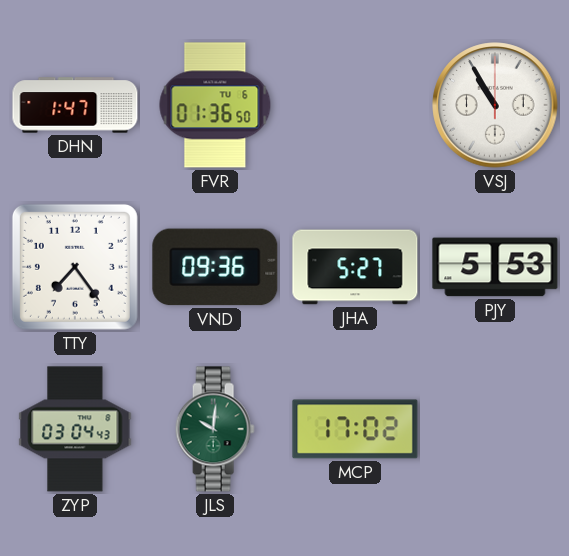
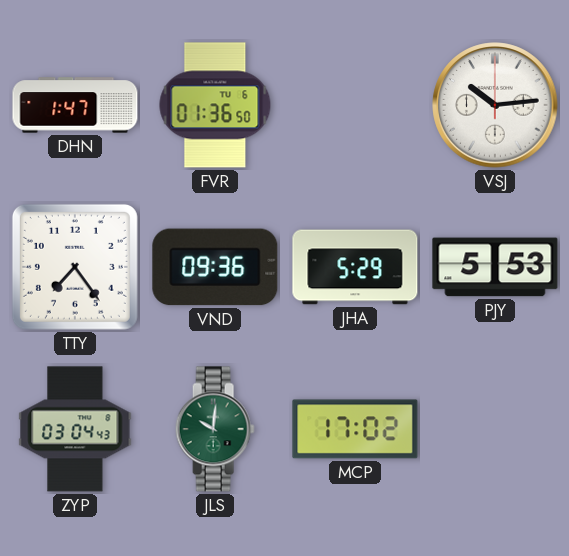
VSJ: 10:55 -> 10:14
JHA: 5:27 -> 5:29
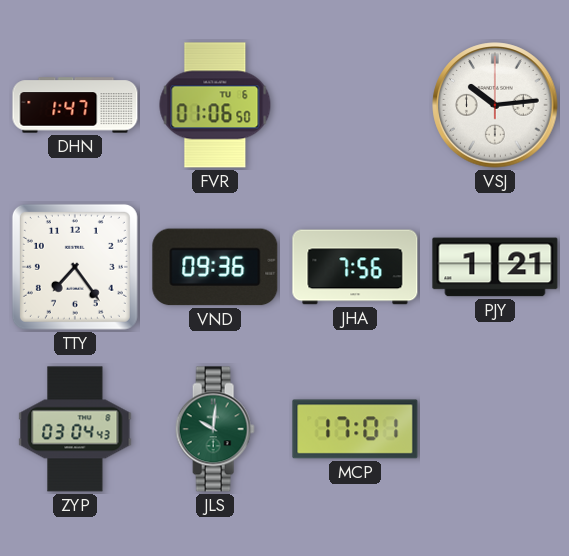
FVR: 01:36 -> 01:06
JHA: 5:29 -> 7:56
PJY: 5:53 -> 1:21
MCP: 17:02 -> 17:01
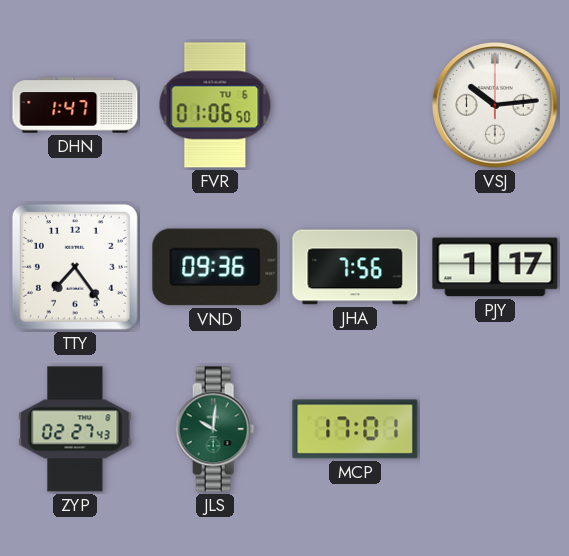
PJY: 1:21 -> 1:17
ZYP: 03:04 -> 02:27
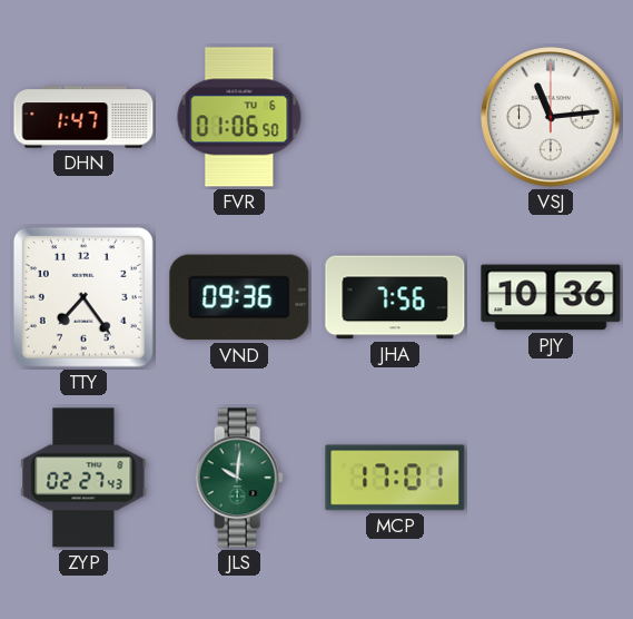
VSJ: 10:14 -> 11:14
PJY: 1:17 -> 10:36
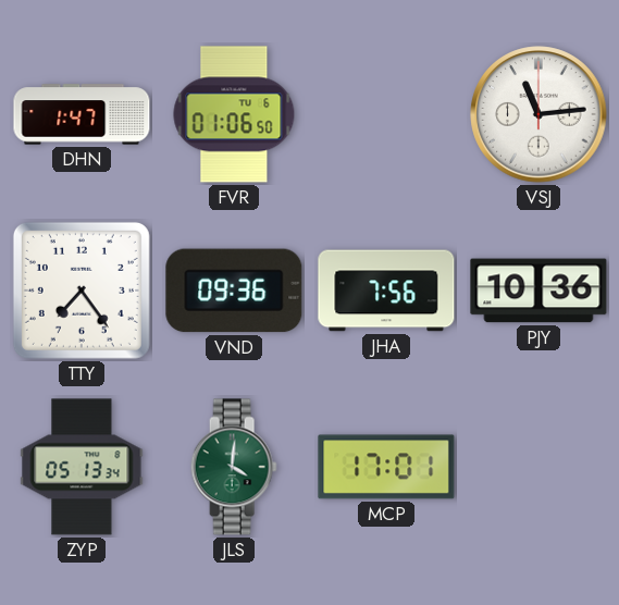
ZYP: 02:27 -> 05:13
JLS: 10:01 -> 4:01
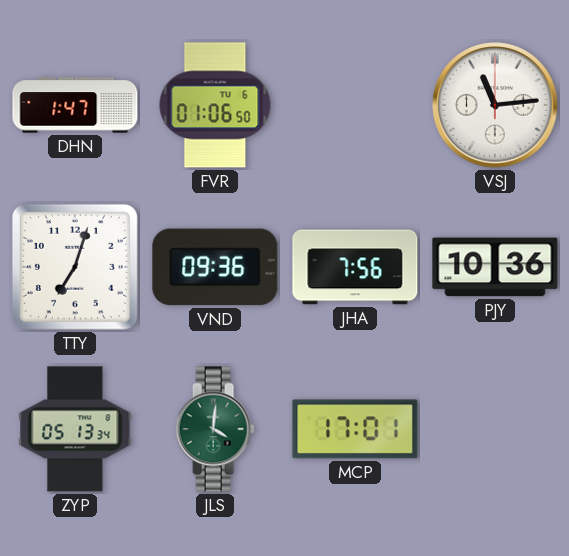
TTY: 7:24 -> 7:03
